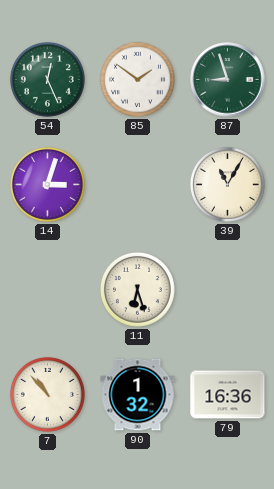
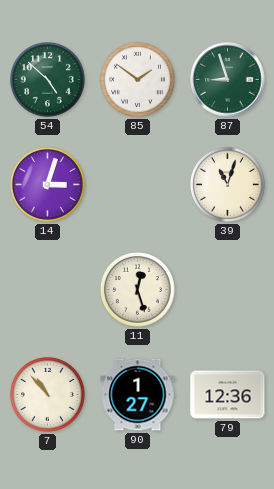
54: 12:26 -> 4:52
39: 11:05 -> 11:03
11: 6:27 -> 12:27
90: 1:32 -> 1:27
79: 16:36 -> 12:36
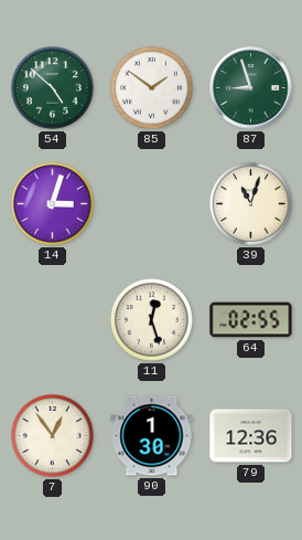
64: none -> 02:55
7: 10:53 -> 12:54
90: 1:27 -> 1:30
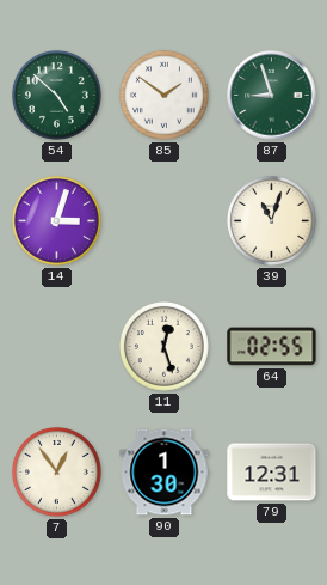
79: 12:36 -> 12:31
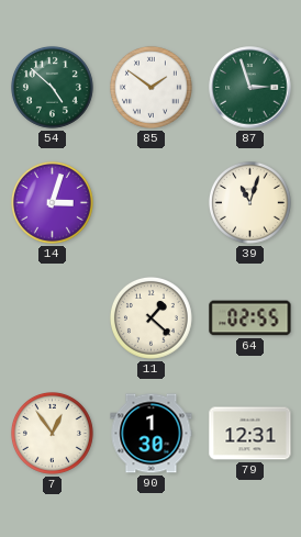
87: 8:57 -> 2:57
11: 12:27 -> 1:22
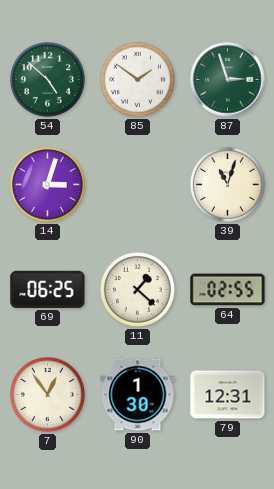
69: none -> 06:25
